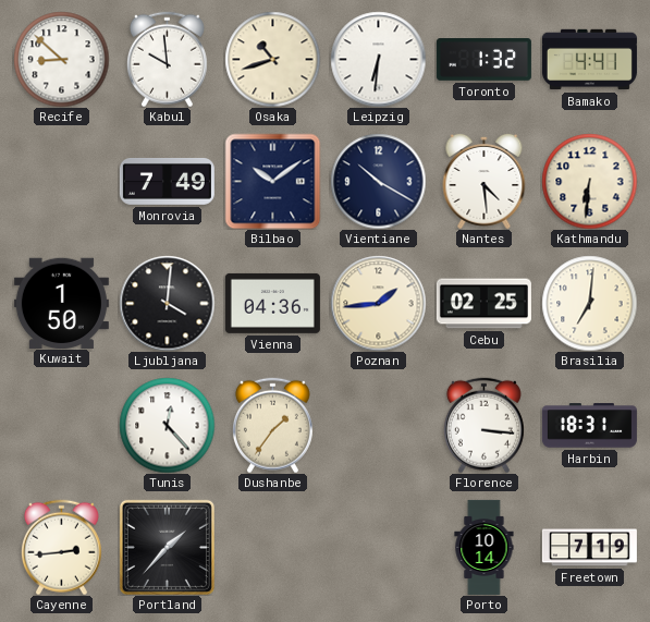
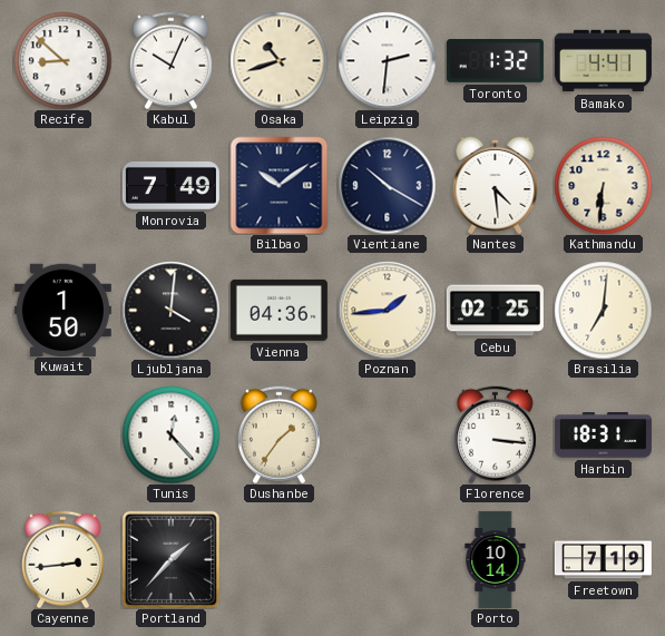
Kabul: 9:59 -> 10:04
Leipzig: 6:31 -> 2:31
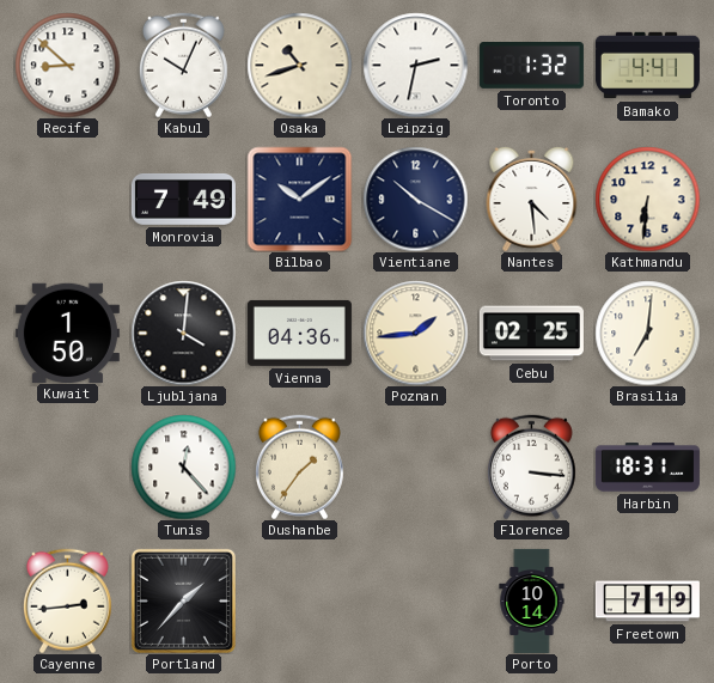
Leipzig: 2:31 -> 2:32
